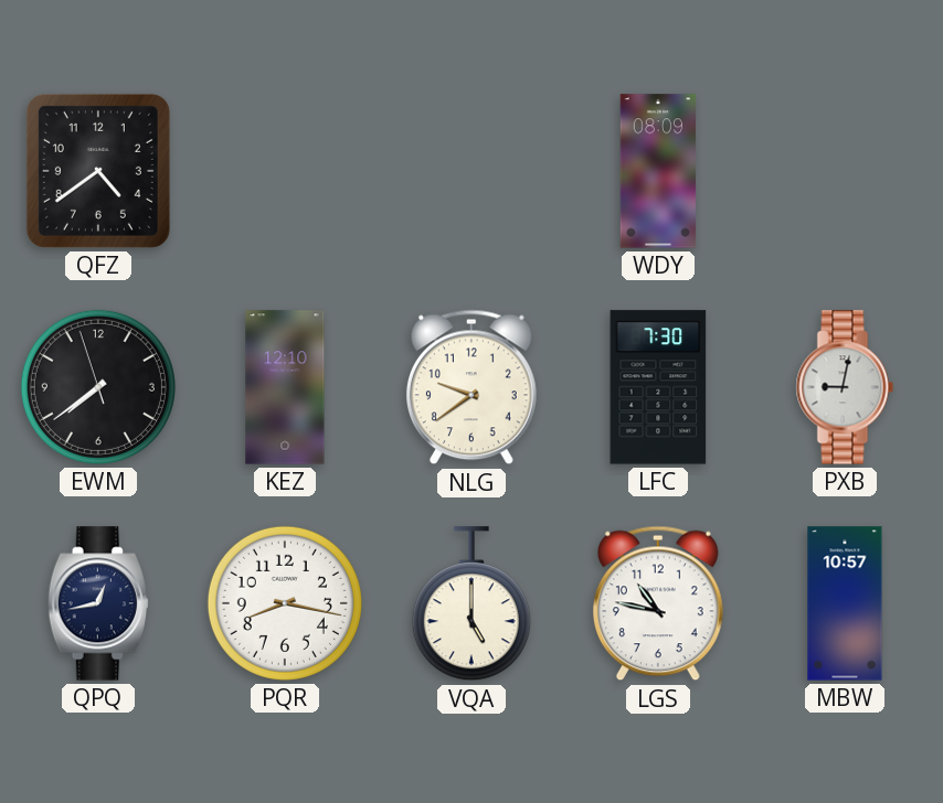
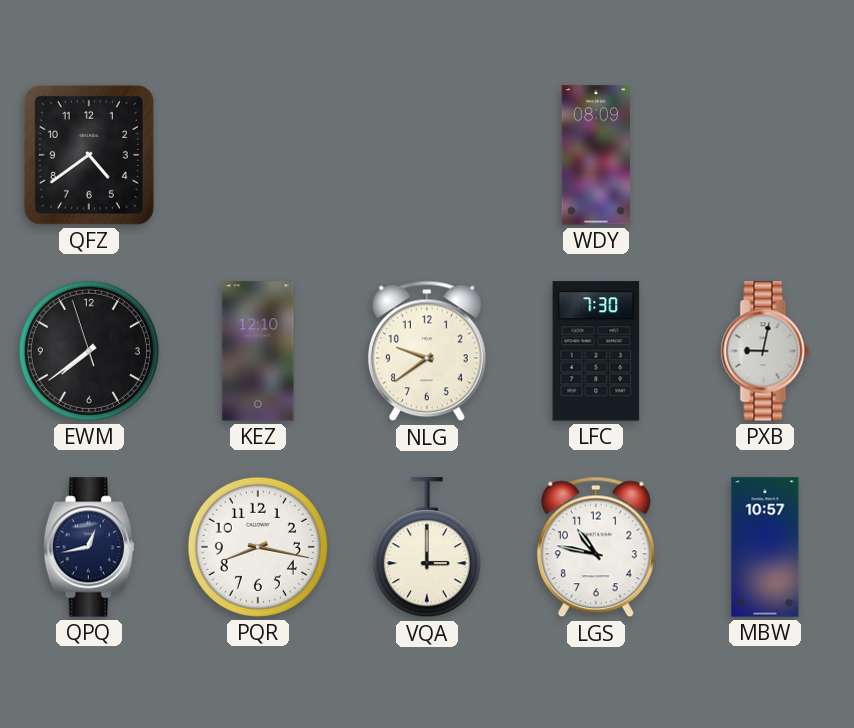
VQA: 5:00 -> 3:00
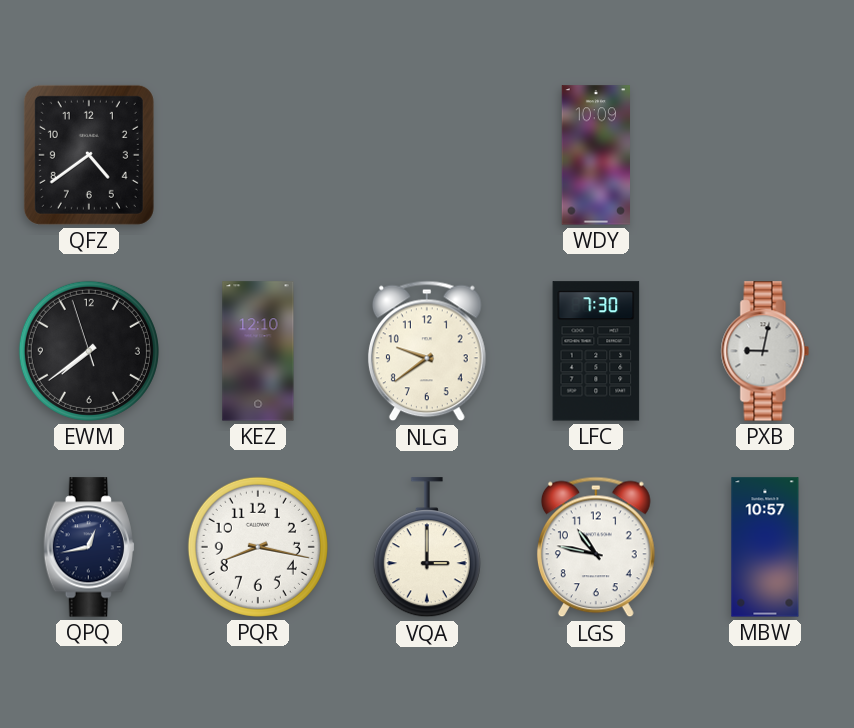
WDY: 08:09 -> 10:09
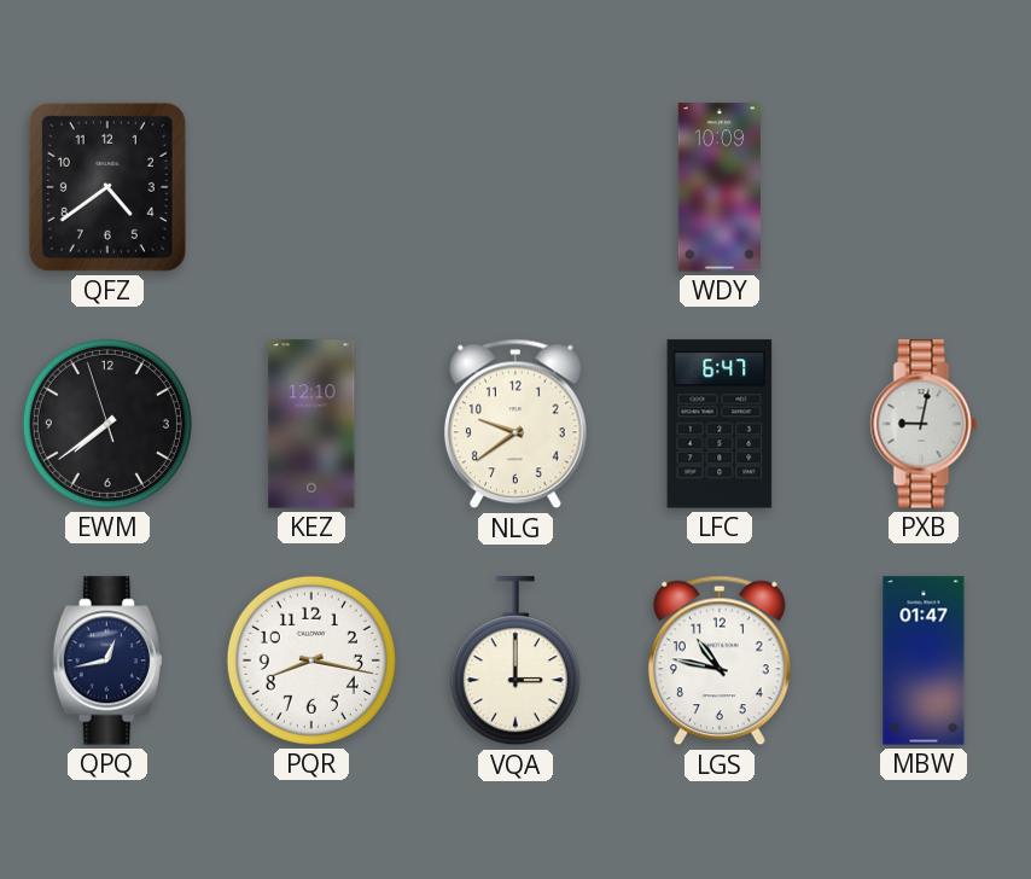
LFC: 7:30 -> 6:47
MBW: 10:57 -> 01:47
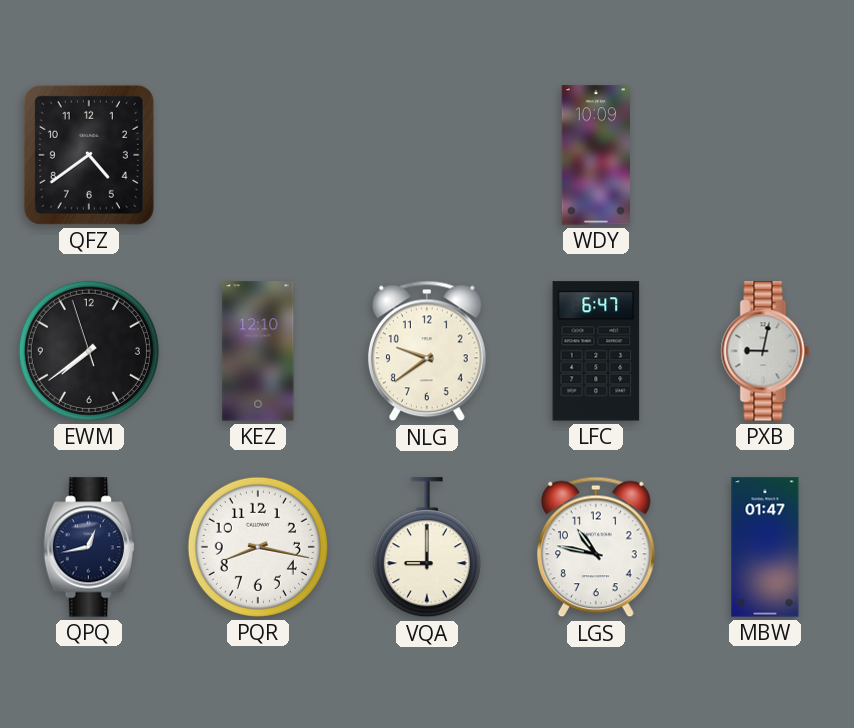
VQA: 3:00 -> 9:00
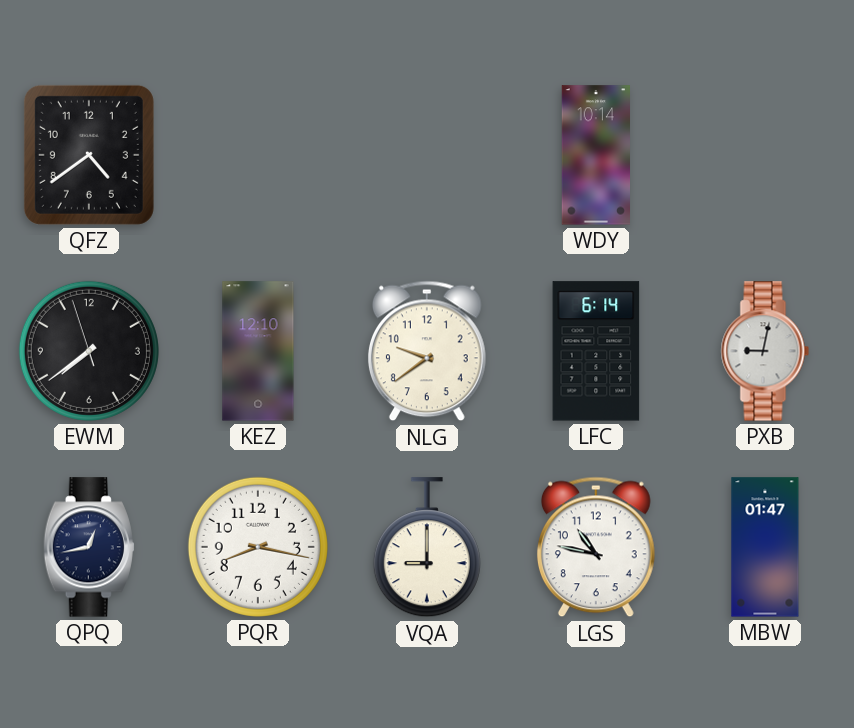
WDY: 10:09 -> 10:14
LFC: 6:47 -> 6:14
